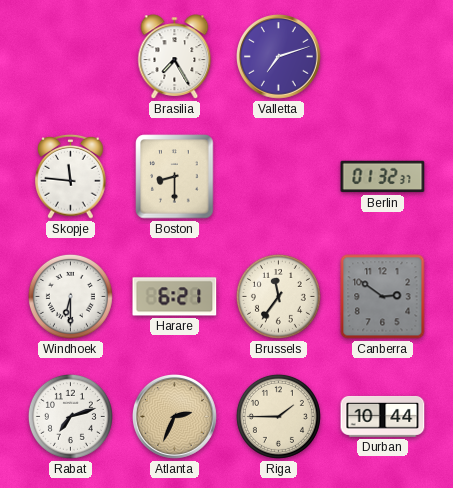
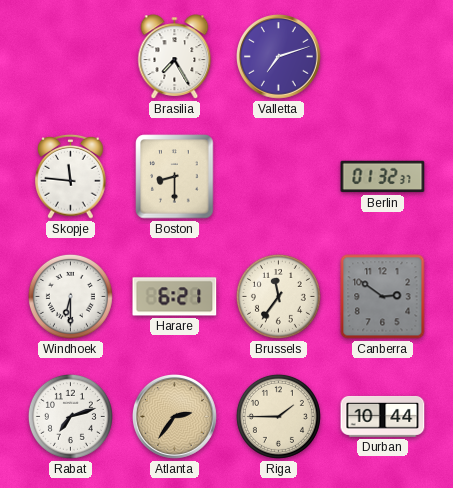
Atlanta: 2:34 -> 2:36
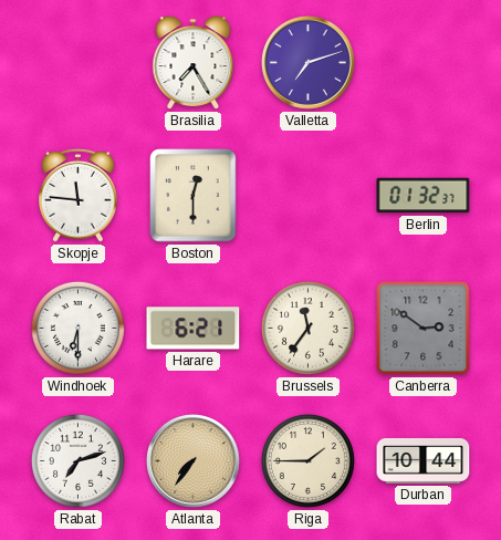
Boston: 8:30 -> 12:30
Atlanta: 2:36 -> 7:36
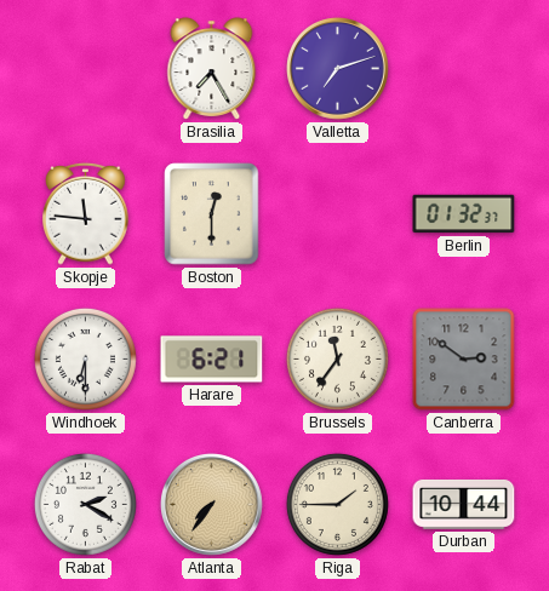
Rabat: 7:12 -> 2:20
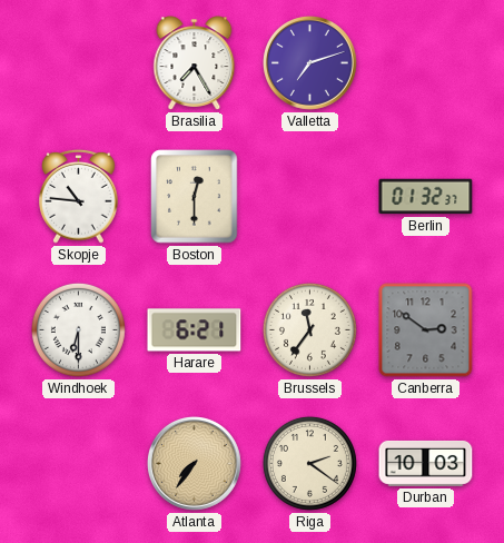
Skopje: 11:46 -> 10:46
Rabat: 2:20 -> none
Riga: 1:45 -> 2:21
Durban: 10:44 -> 10:03
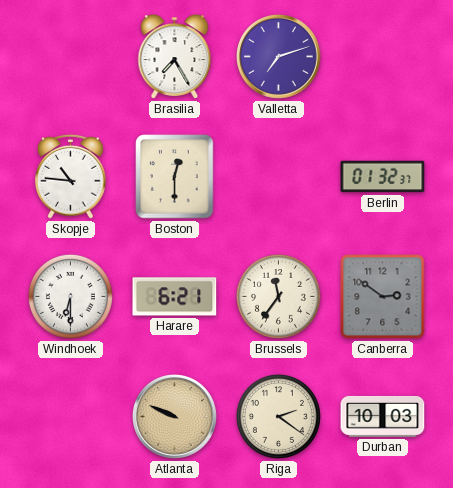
Atlanta: 7:36 -> 9:49
